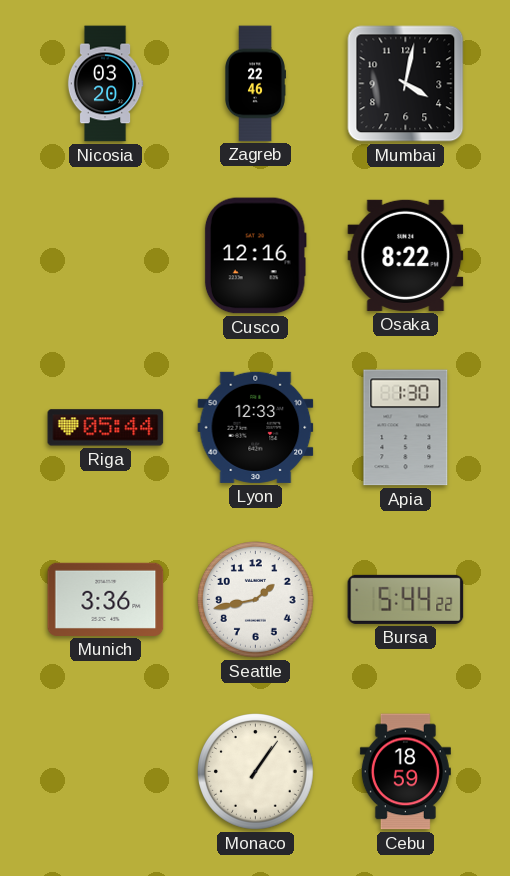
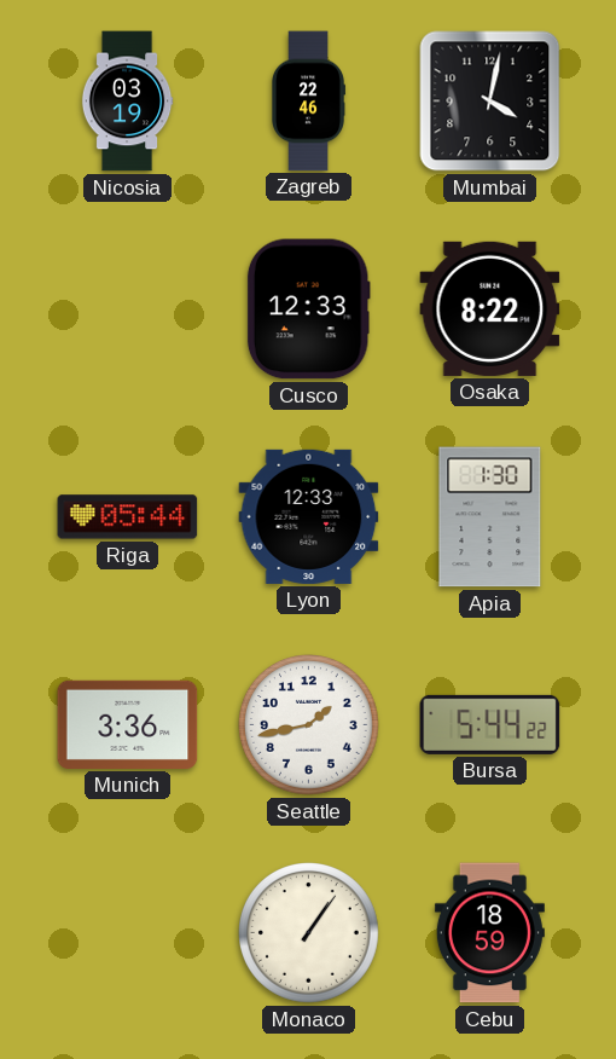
Nicosia: 03:20 -> 03:19
Cusco: 12:16 -> 12:33
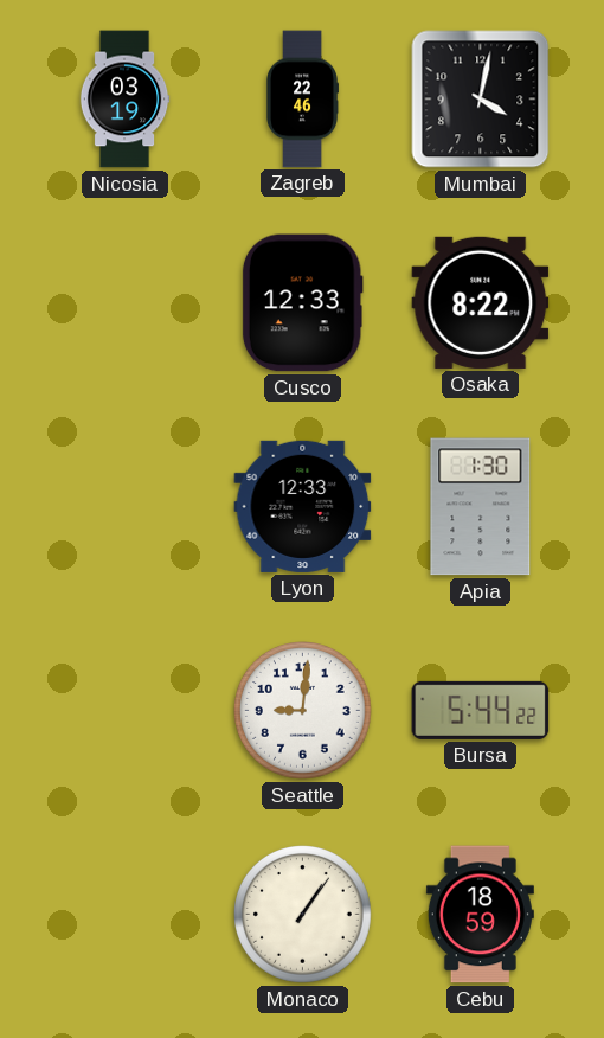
Riga: 05:44 -> none
Munich: 3:36 -> none
Seattle: 1:43 -> 9:01
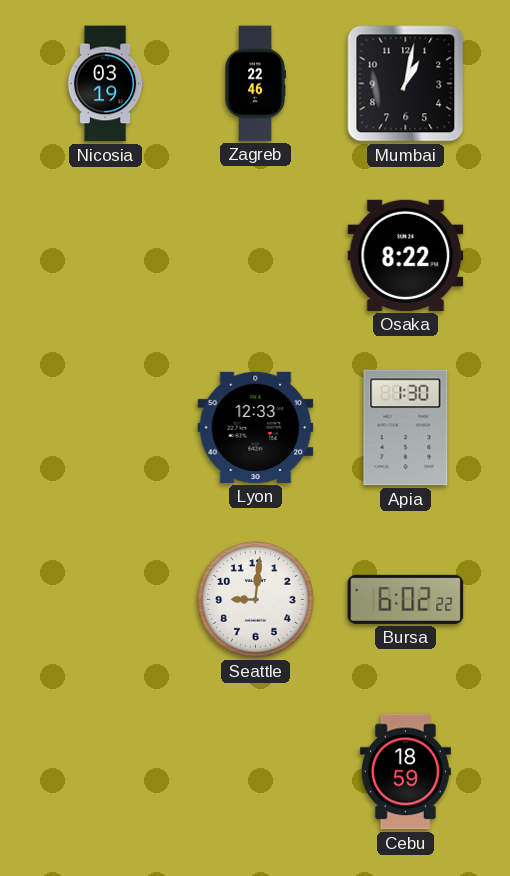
Mumbai: 4:02 -> 1:02
Cusco: 12:33 -> none
Bursa: 5:44 -> 6:02
Monaco: 1:06 -> none
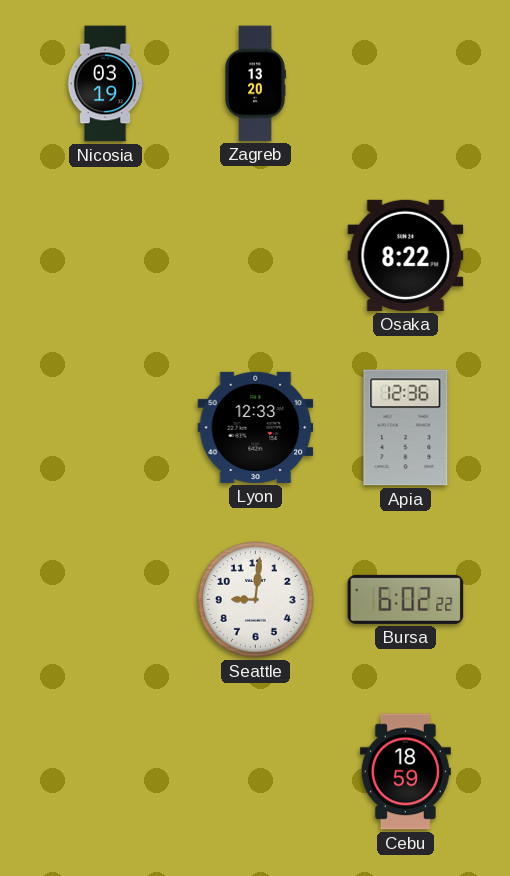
Zagreb: 22:46 -> 13:20
Mumbai: 1:02 -> none
Apia: 1:30 -> 12:36
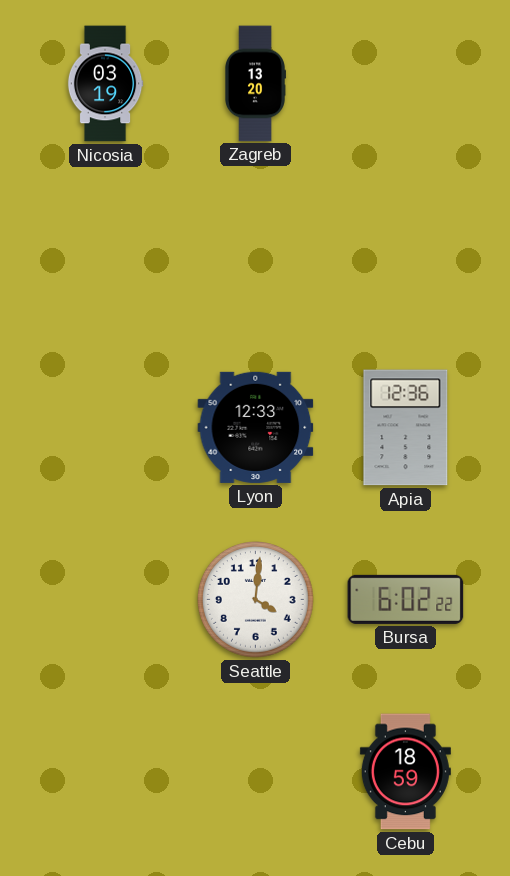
Osaka: 8:22 -> none
Seattle: 9:01 -> 4:01
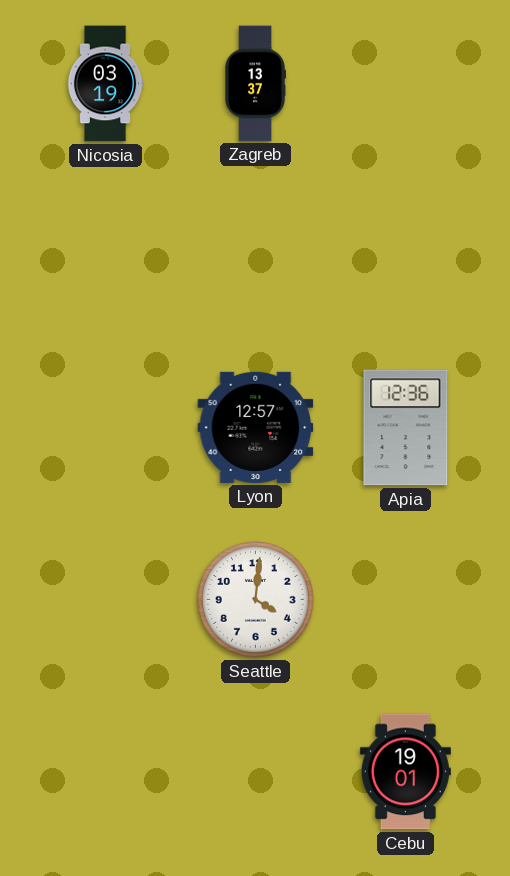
Zagreb: 13:20 -> 13:37
Lyon: 12:33 -> 12:57
Bursa: 6:02 -> none
Cebu: 18:59 -> 19:01
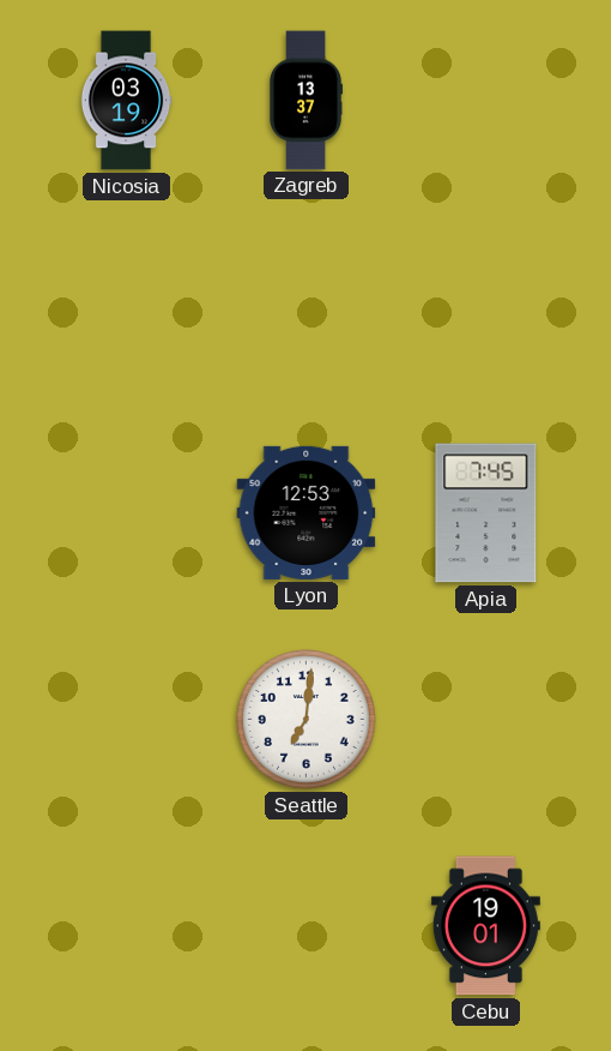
Lyon: 12:57 -> 12:53
Apia: 12:36 -> 7:45
Seattle: 4:01 -> 7:01
